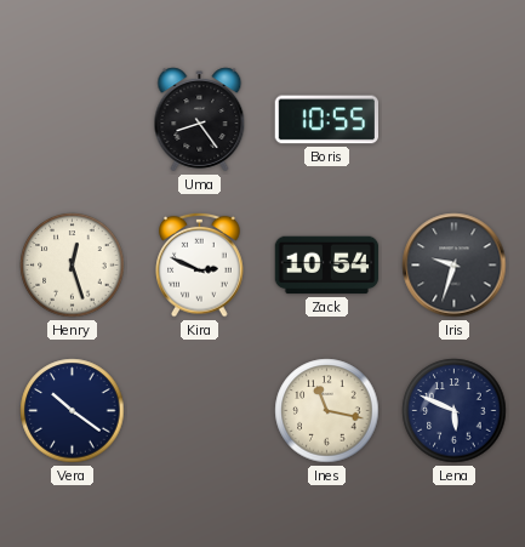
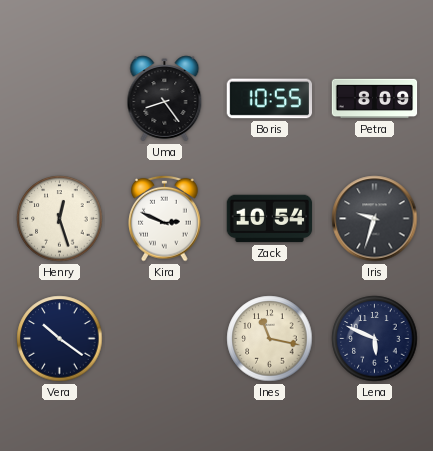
Petra: none -> 8:09
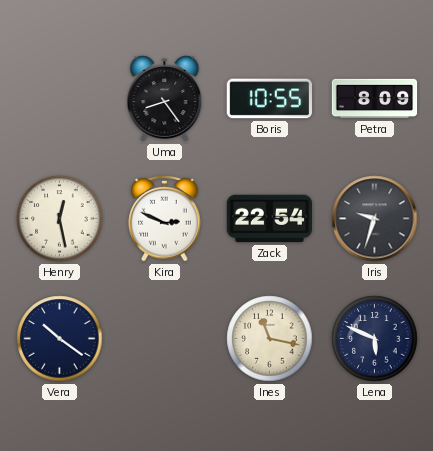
Henry: 12:27 -> 12:28
Zack: 10:54 -> 22:54
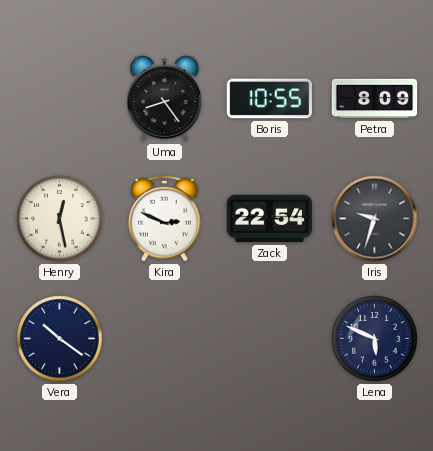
Ines: 11:17 -> none
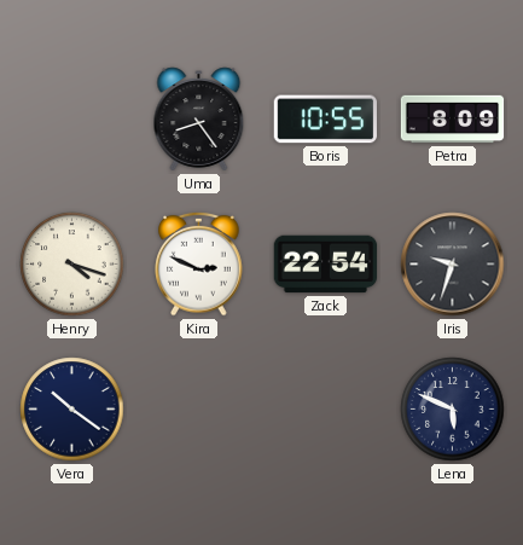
Henry: 12:28 -> 4:18
